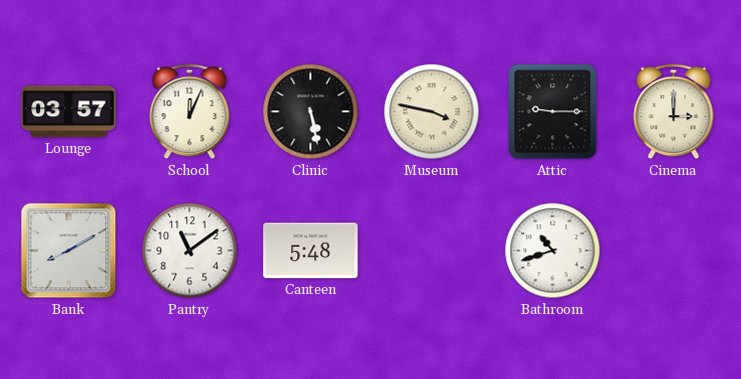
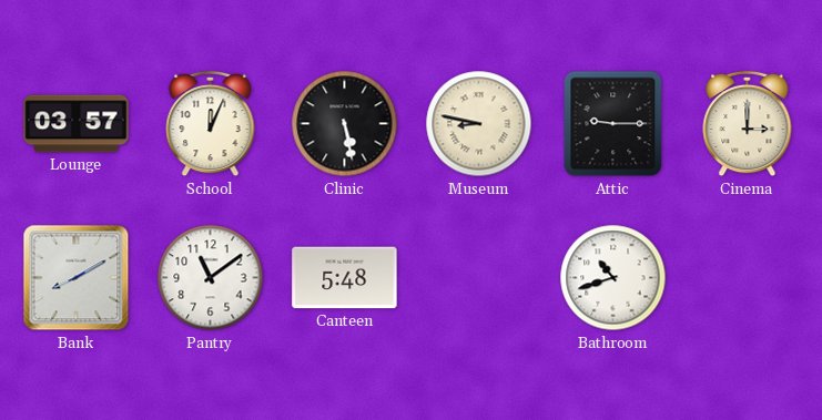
Museum: 3:47 -> 8:47
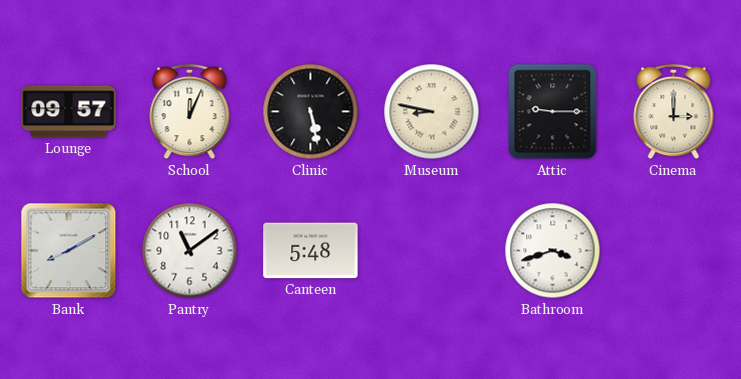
Lounge: 03:57 -> 09:57
Bathroom: 10:42 -> 3:42
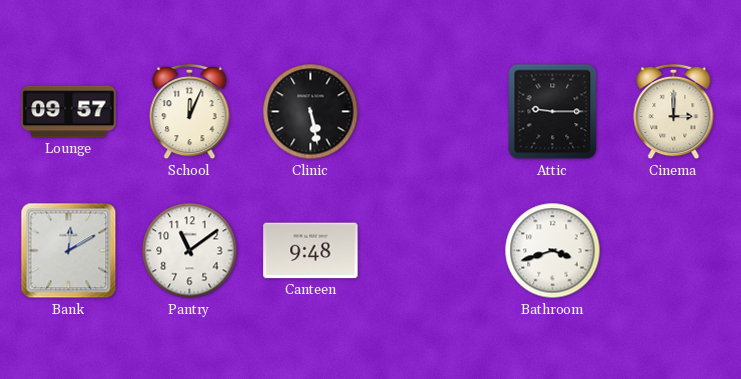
Museum: 8:47 -> none
Bank: 8:10 -> 12:10
Canteen: 5:48 -> 9:48
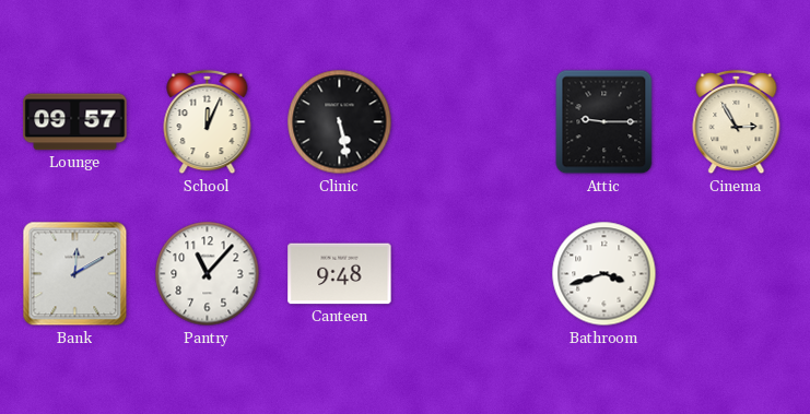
Cinema: 3:00 -> 2:55
Pantry: 11:09 -> 11:07
